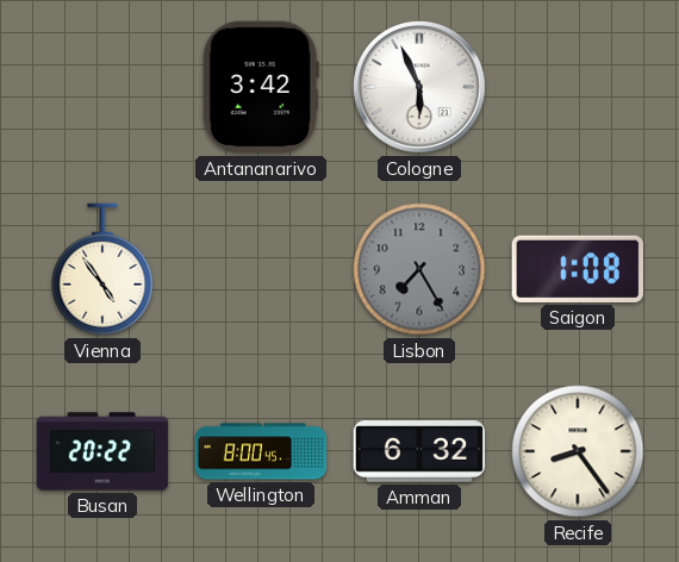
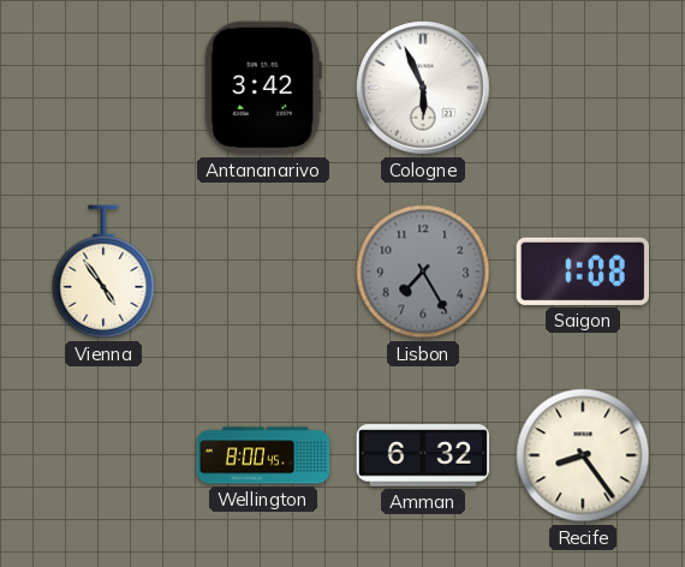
Busan: 20:22 -> none
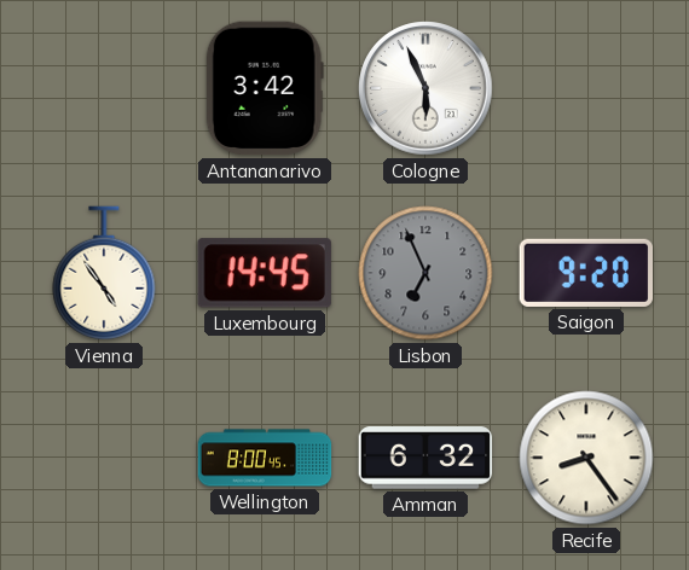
Luxembourg: none -> 14:45
Lisbon: 7:25 -> 6:56
Saigon: 1:08 -> 9:20
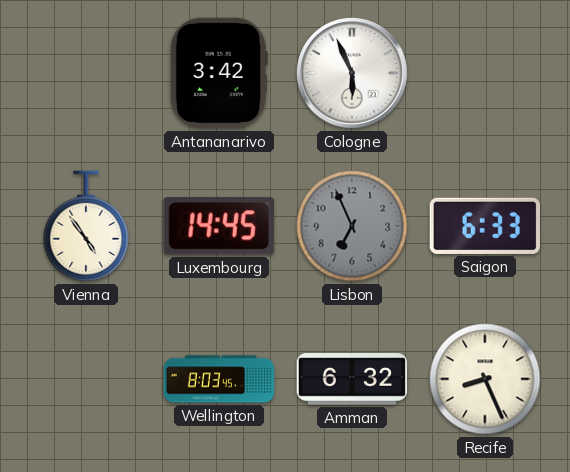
Saigon: 9:20 -> 6:33
Wellington: 8:00 -> 8:03
Recife: 8:24 -> 8:26
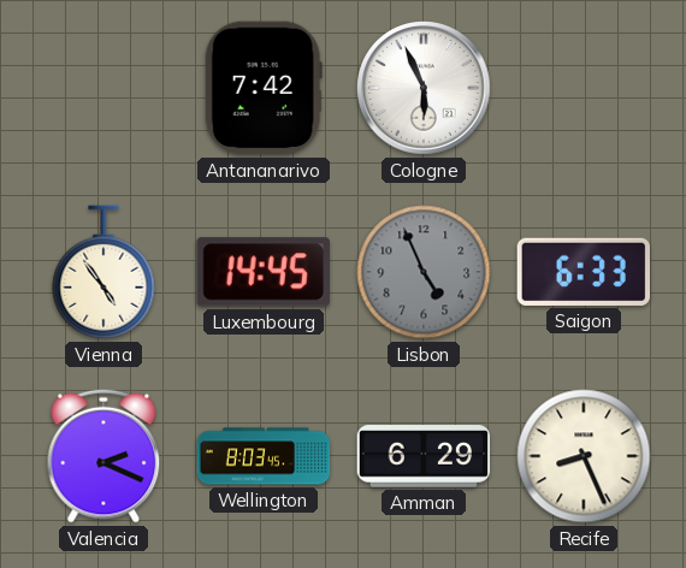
Antananarivo: 3:42 -> 7:42
Lisbon: 6:56 -> 4:56
Valencia: none -> 2:19
Amman: 6:32 -> 6:29
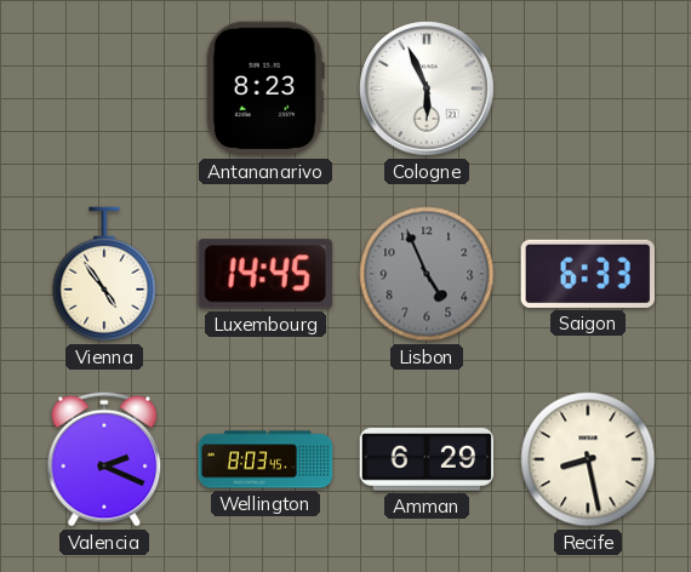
Antananarivo: 7:42 -> 8:23
Recife: 8:26 -> 8:28
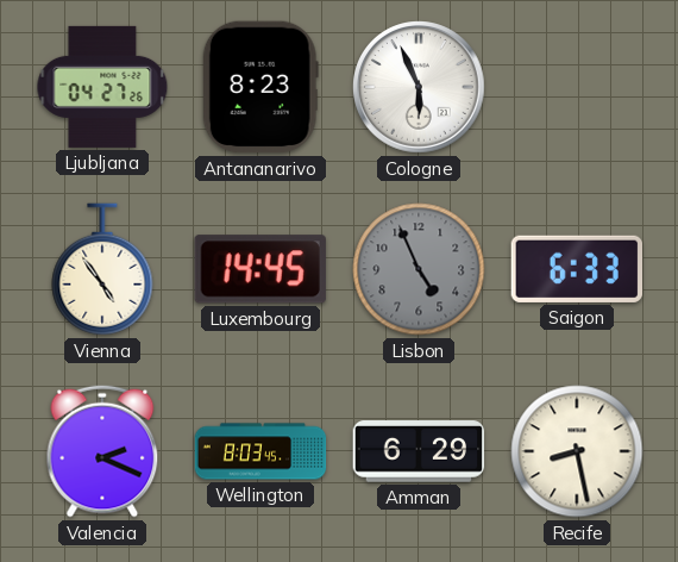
Ljubljana: none -> 04:27
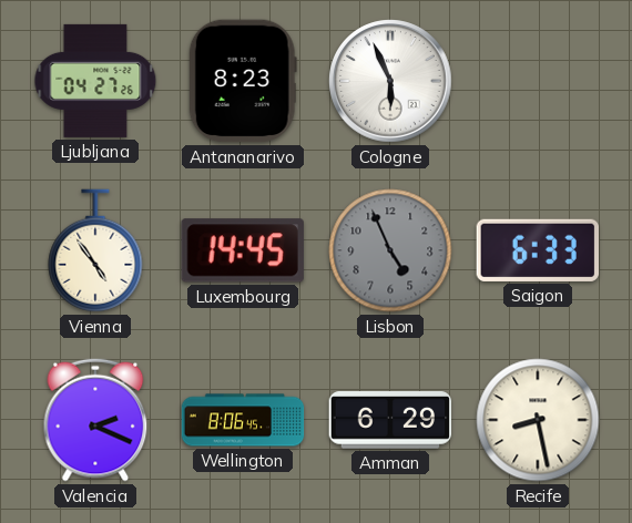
Wellington: 8:03 -> 8:06
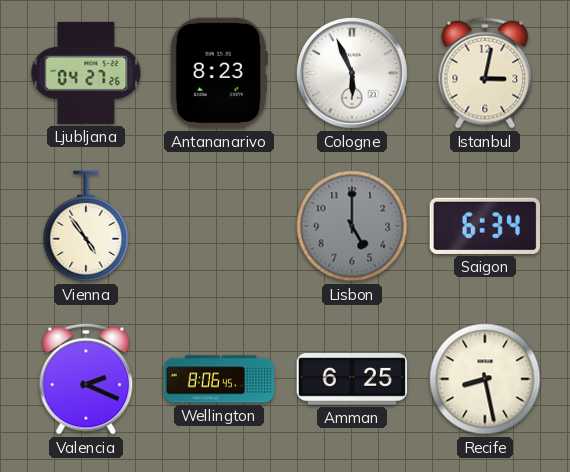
Istanbul: none -> 3:02
Luxembourg: 14:45 -> none
Lisbon: 4:56 -> 5:00
Saigon: 6:33 -> 6:34
Amman: 6:29 -> 6:25
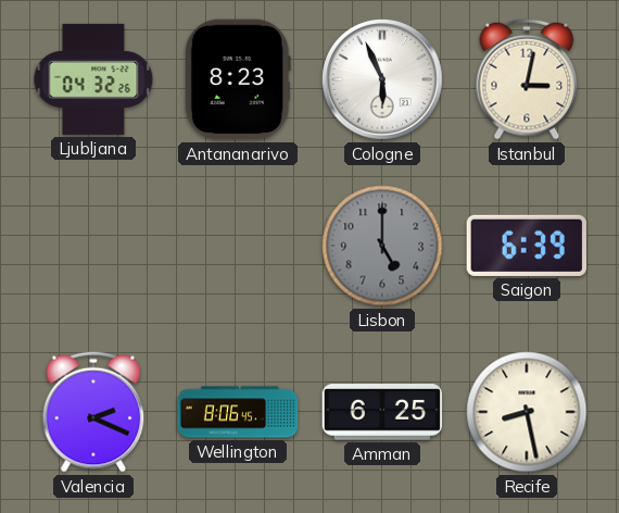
Ljubljana: 04:27 -> 04:32
Vienna: 4:54 -> none
Saigon: 6:34 -> 6:39
